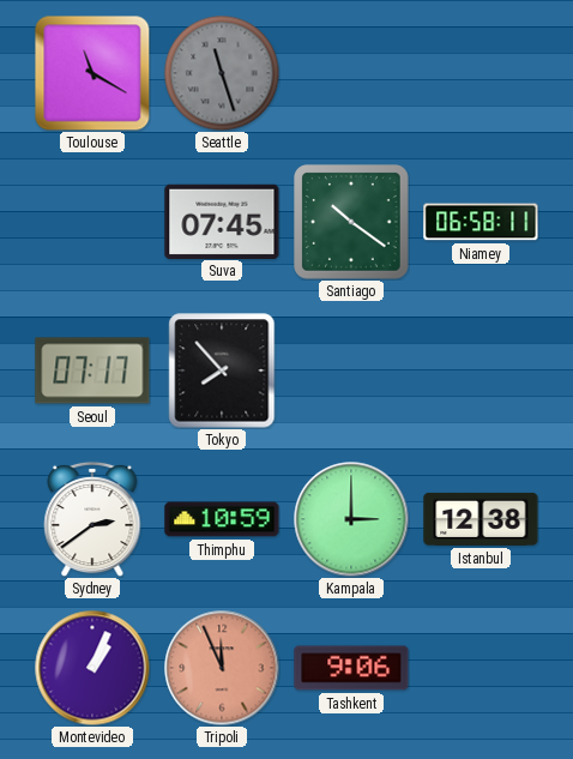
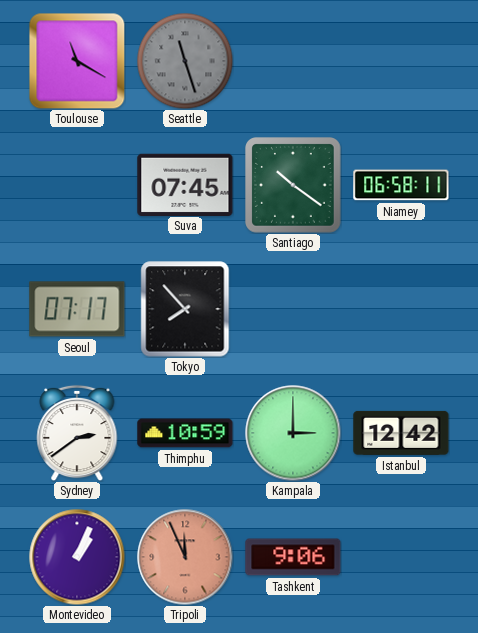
Istanbul: 12:38 -> 12:42
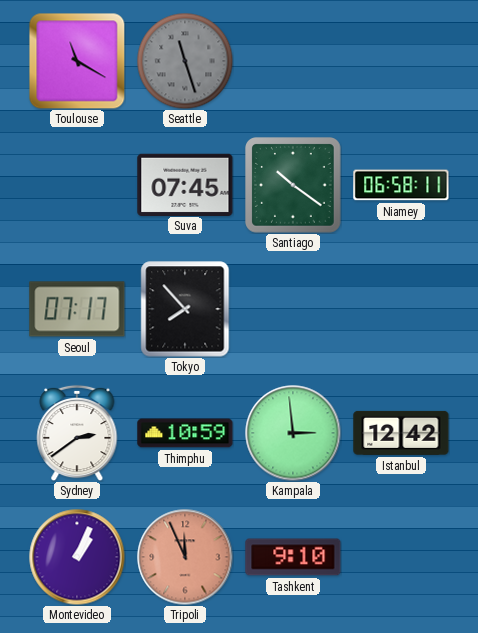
Kampala: 3:00 -> 2:59
Tashkent: 9:06 -> 9:10
